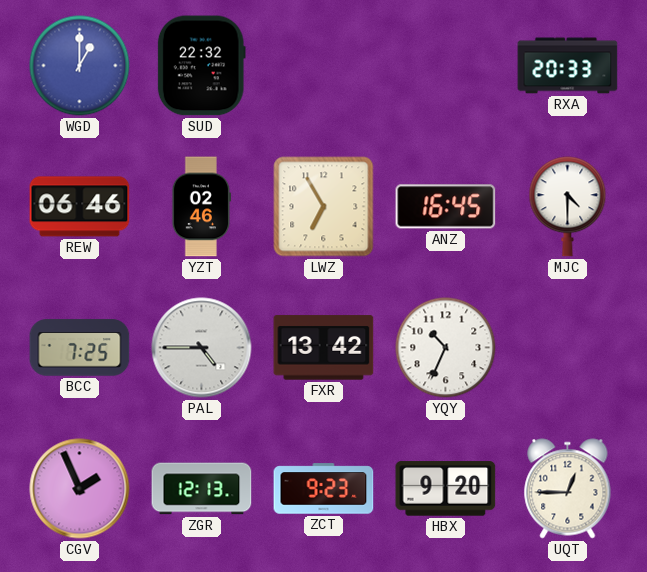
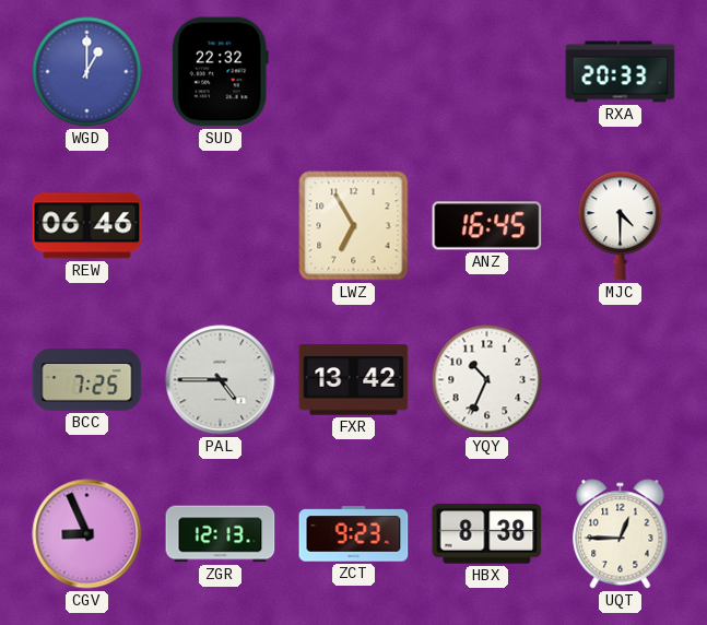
YZT: 02:46 -> none
CGV: 1:56 -> 8:56
HBX: 9:20 -> 8:38
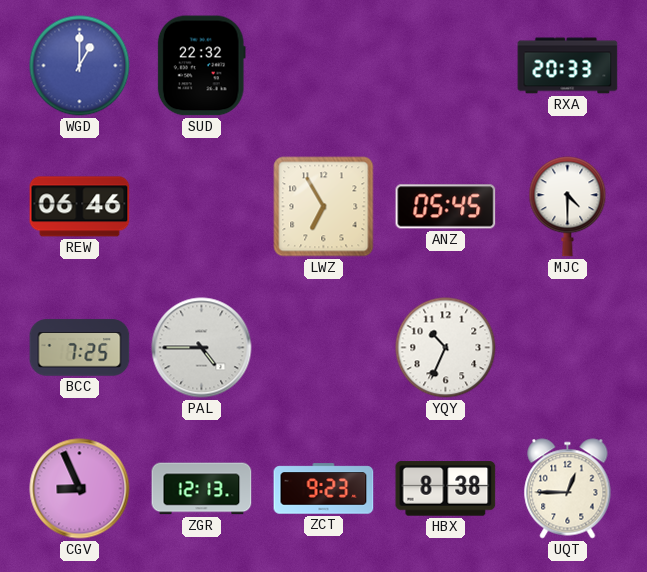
ANZ: 16:45 -> 05:45
FXR: 13:42 -> none
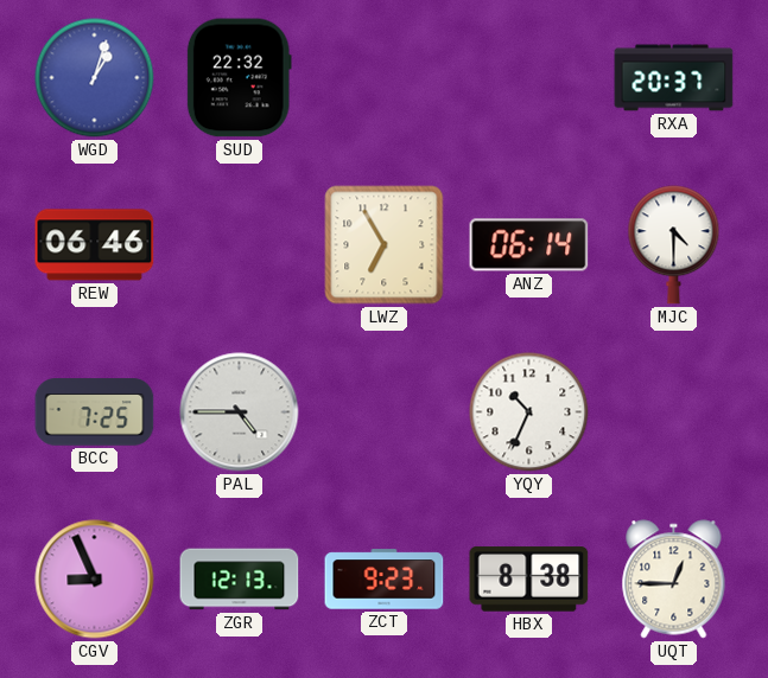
WGD: 1:00 -> 1:03
RXA: 20:33 -> 20:37
ANZ: 05:45 -> 06:14
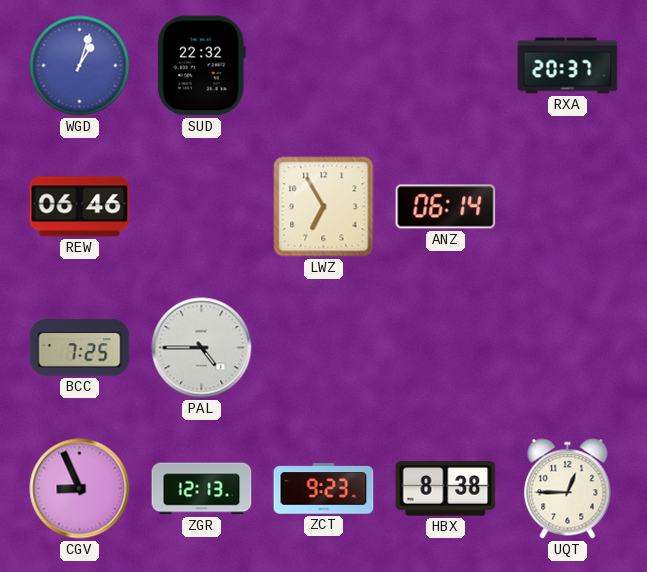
MJC: 4:30 -> none
YQY: 10:34 -> none
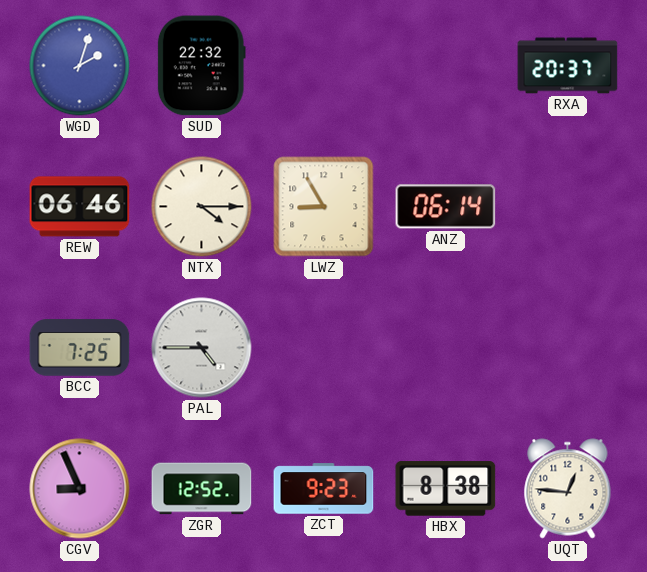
WGD: 1:03 -> 2:03
NTX: none -> 4:15
LWZ: 6:55 -> 8:55
ZGR: 12:13 -> 12:52
UQT: 12:45 -> 12:46
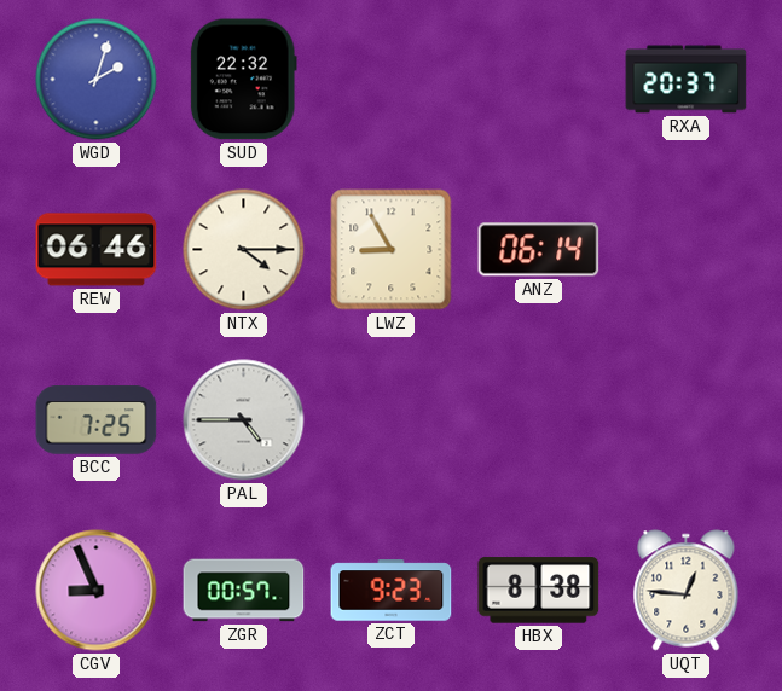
ZGR: 12:52 -> 00:57
